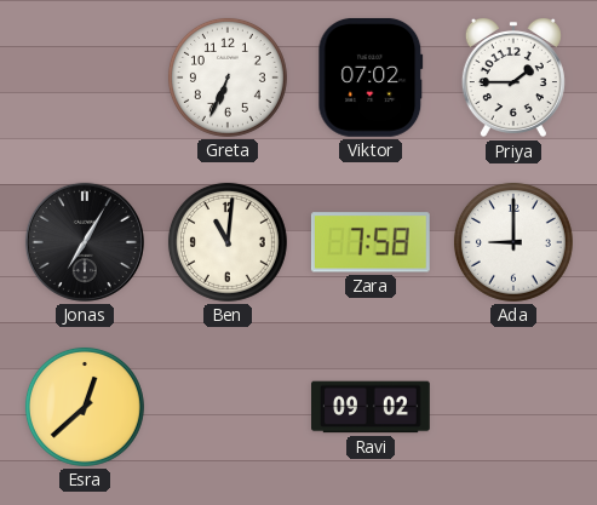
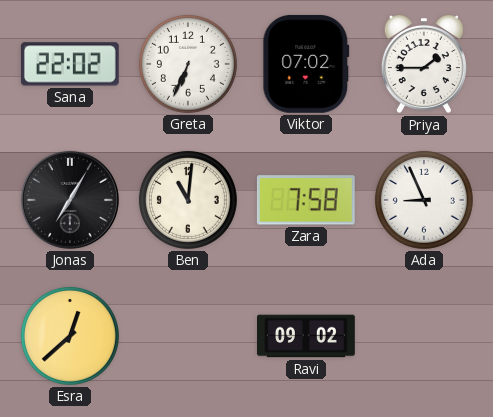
Sana: none -> 22:02
Ada: 9:00 -> 8:56
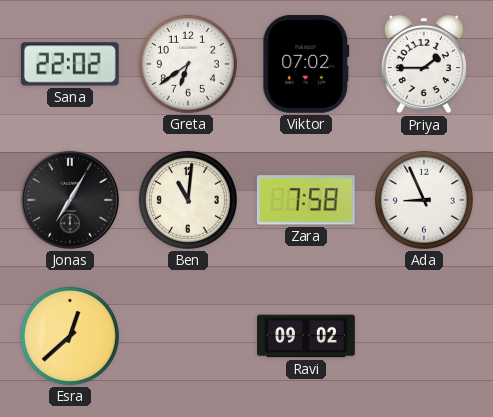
Greta: 6:34 -> 6:39
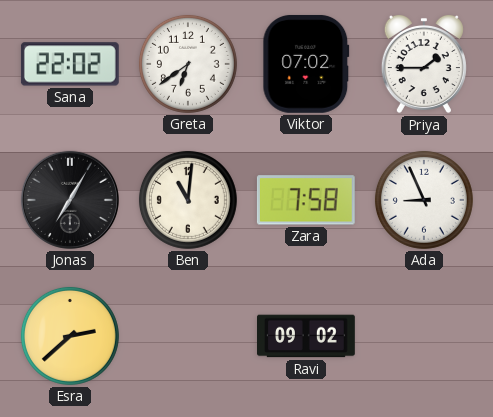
Esra: 12:38 -> 2:38
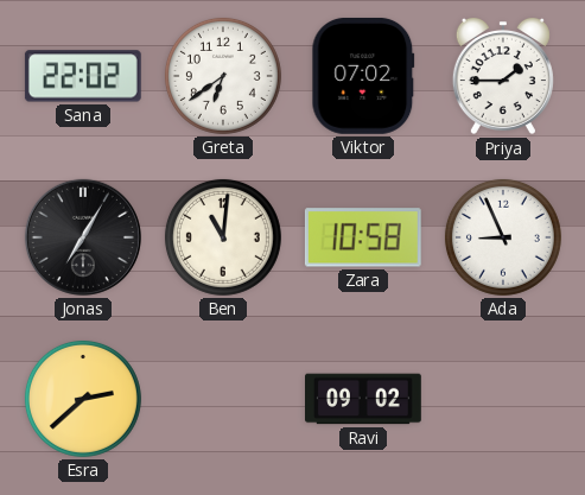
Zara: 7:58 -> 10:58
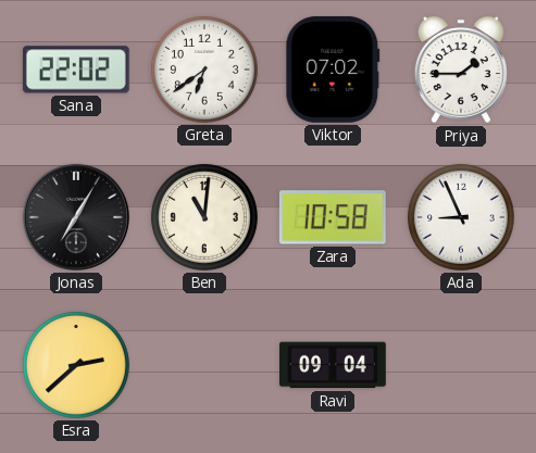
Ravi: 09:02 -> 09:04
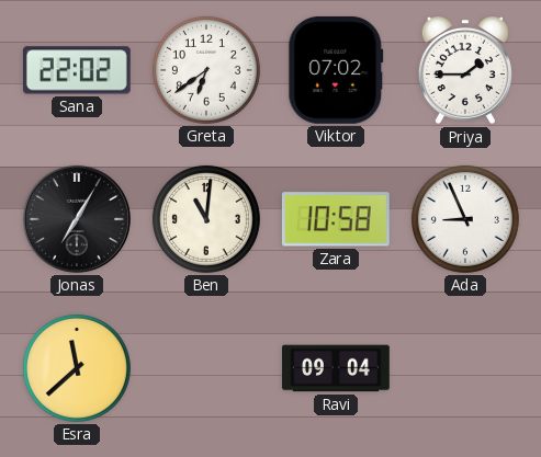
Esra: 2:38 -> 11:38
